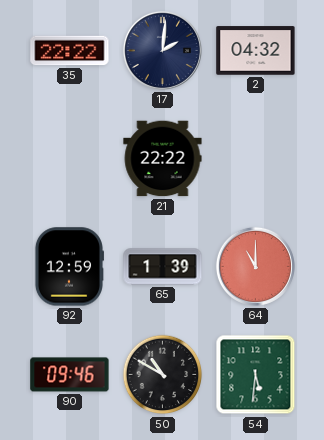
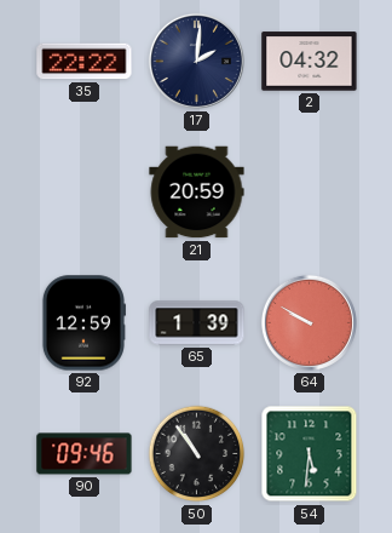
21: 22:22 -> 20:59
64: 11:00 -> 9:50
50: 10:50 -> 10:54
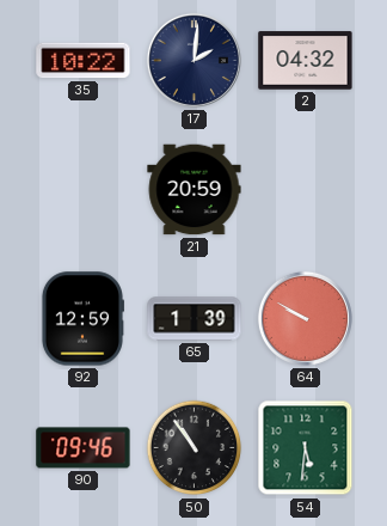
35: 22:22 -> 10:22
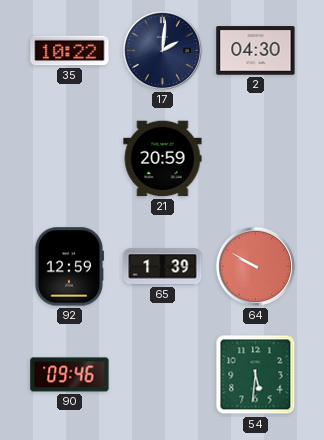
2: 04:32 -> 04:30
50: 10:54 -> none
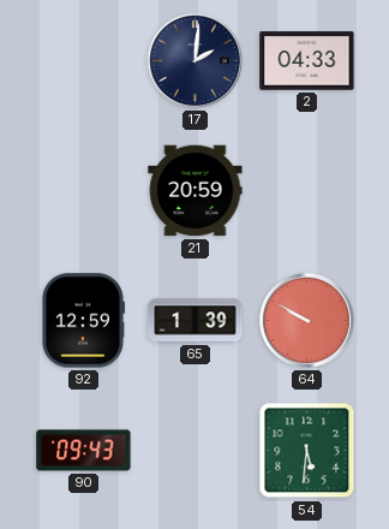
35: 10:22 -> none
2: 04:30 -> 04:33
90: 09:46 -> 09:43
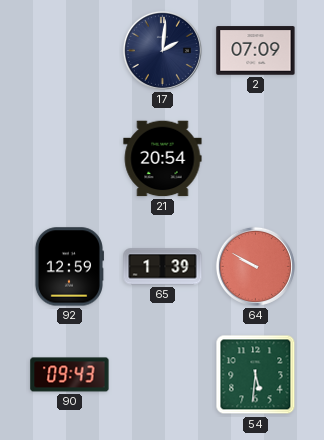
2: 04:33 -> 07:09
21: 20:59 -> 20:54
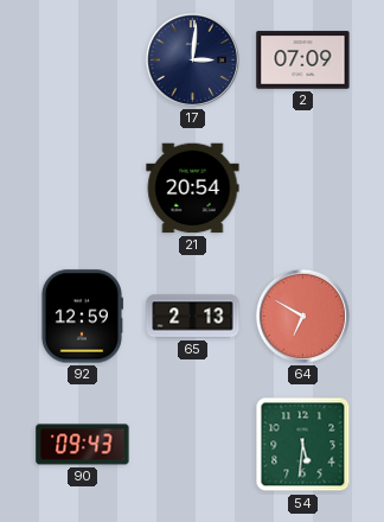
17: 2:01 -> 3:01
65: 1:39 -> 2:13
64: 9:50 -> 6:50
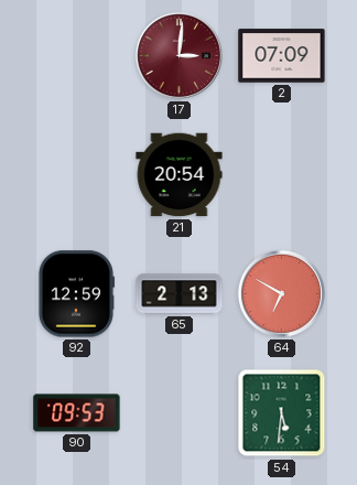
17 dial: navy -> burgundy
90: 09:43 -> 09:53
